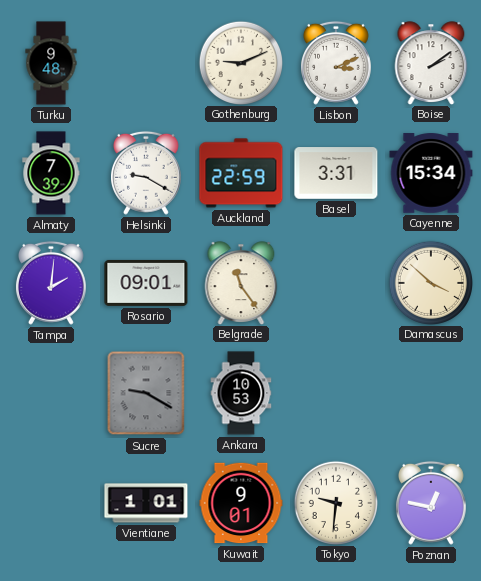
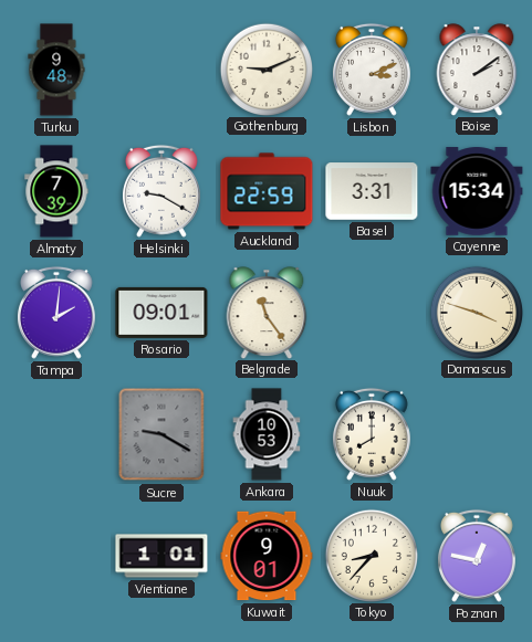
Damascus: 3:52 -> 3:48
Nuuk: none -> 8:00
Tokyo: 9:31 -> 8:37
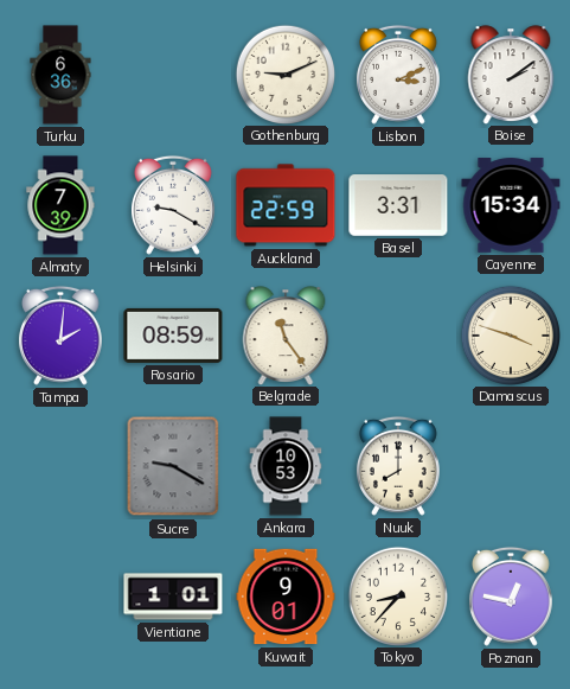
Turku: 9:48 -> 6:36
Rosario: 09:01 -> 08:59
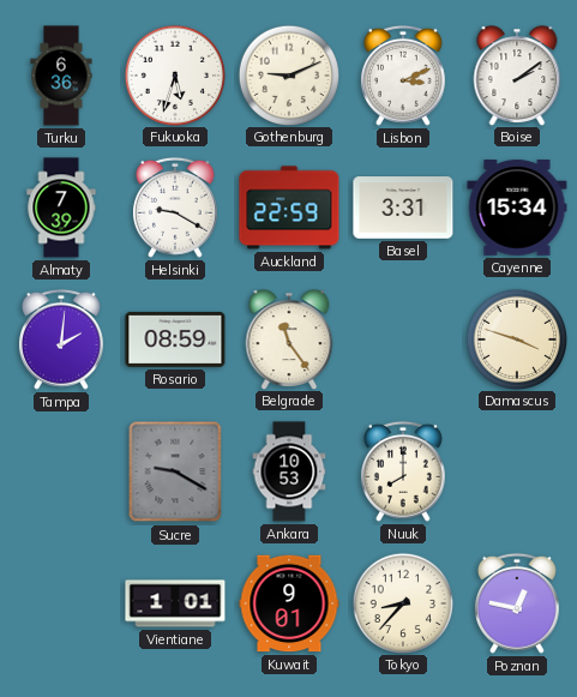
Fukuoka: none -> 5:33
